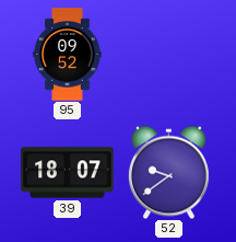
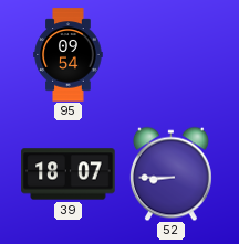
95: 09:52 -> 09:54
52: 9:39 -> 8:45
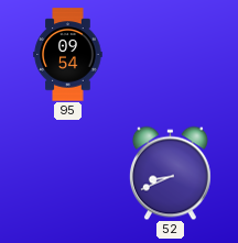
39: 18:07 -> none
52: 8:45 -> 8:41
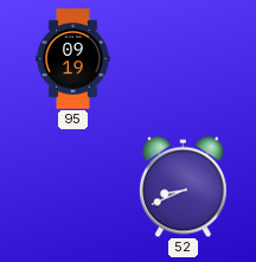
95: 09:54 -> 09:19
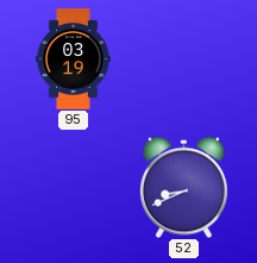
95: 09:19 -> 03:19
